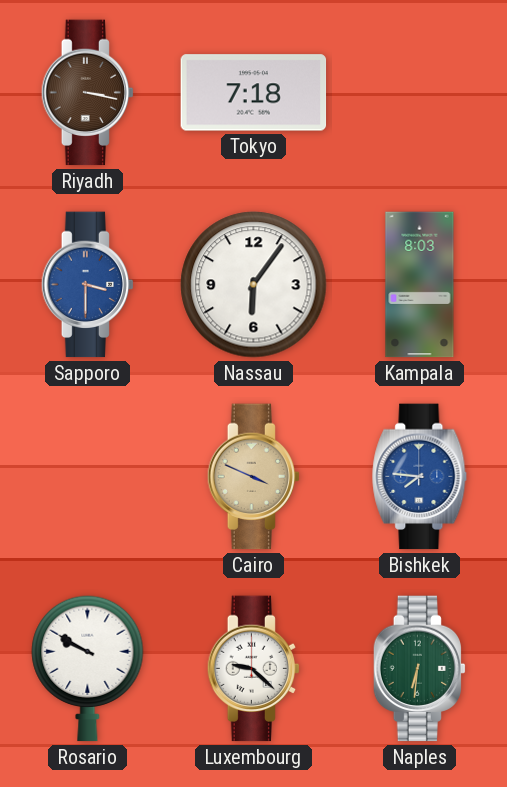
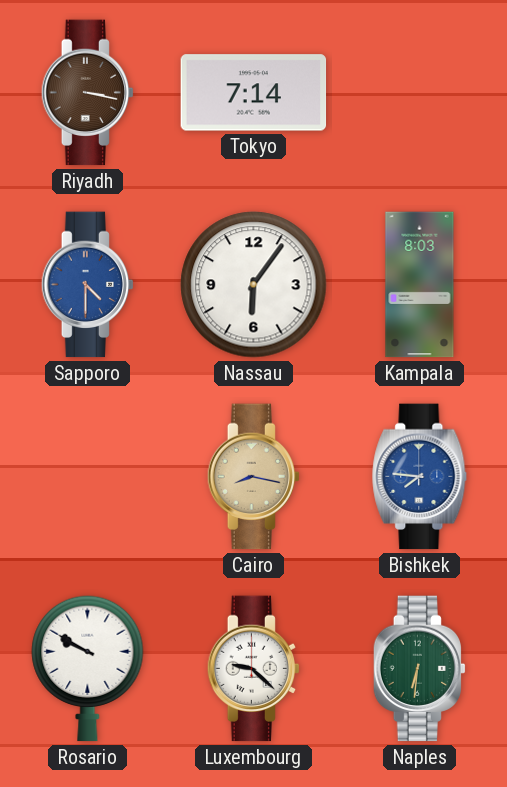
Tokyo: 7:18 -> 7:14
Sapporo: 3:30 -> 4:30
Cairo: 3:49 -> 8:17
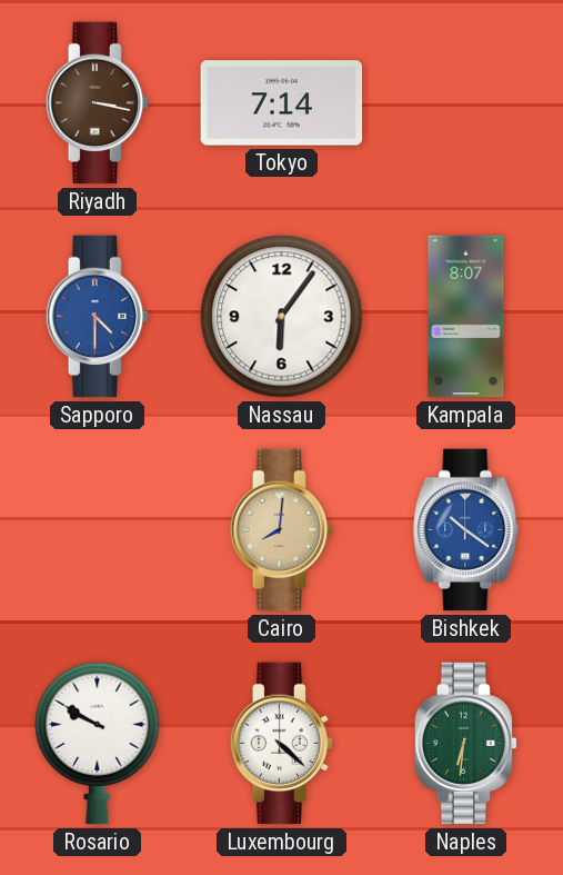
Kampala: 8:03 -> 8:07
Cairo: 8:17 -> 8:01
Bishkek: 7:46 -> 10:21
Luxembourg: 9:22 -> 4:22
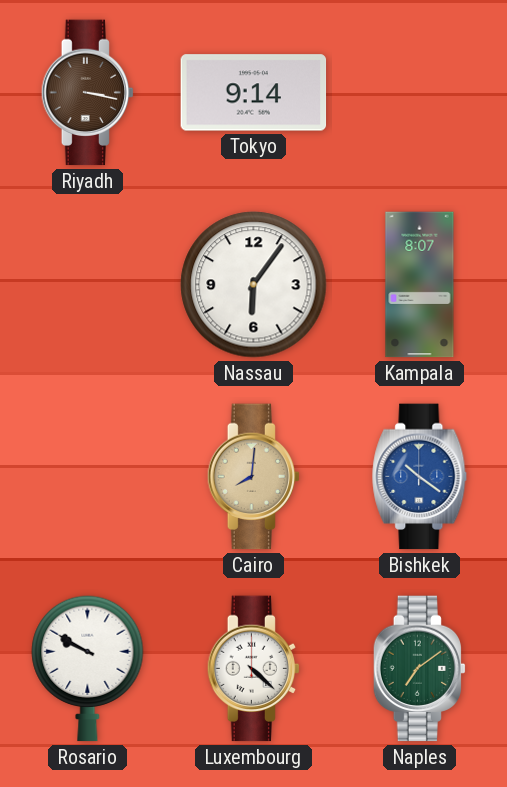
Tokyo: 7:14 -> 9:14
Sapporo: 4:30 -> none
Naples: 6:31 -> 7:09
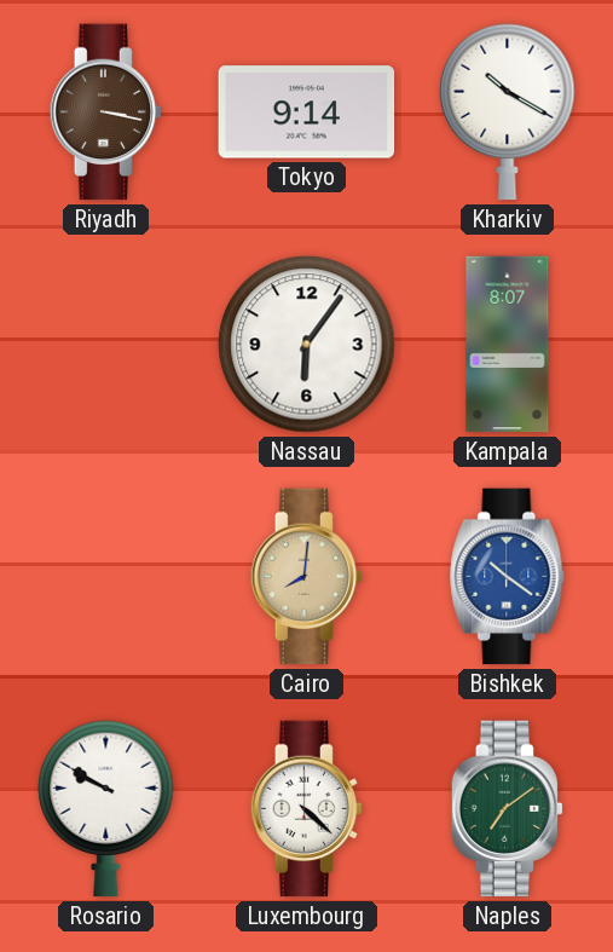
Kharkiv: none -> 10:20
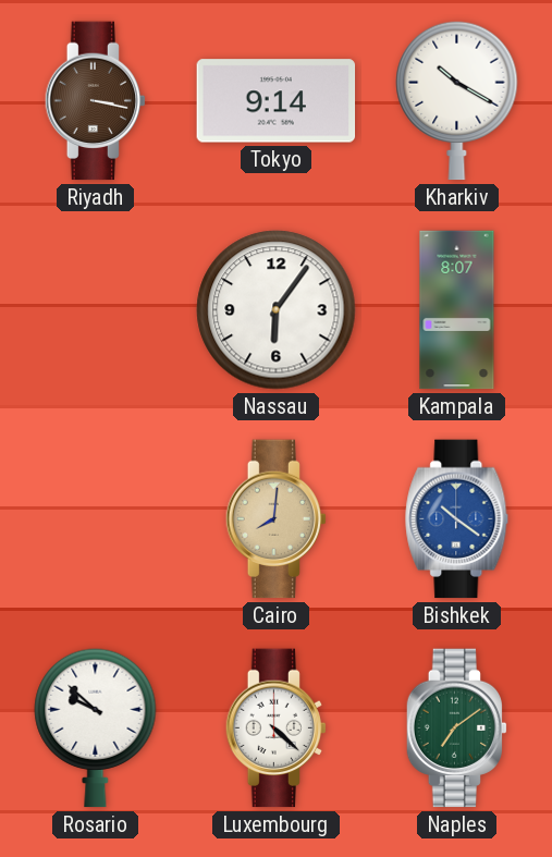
Rosario: 9:50 -> 9:52
